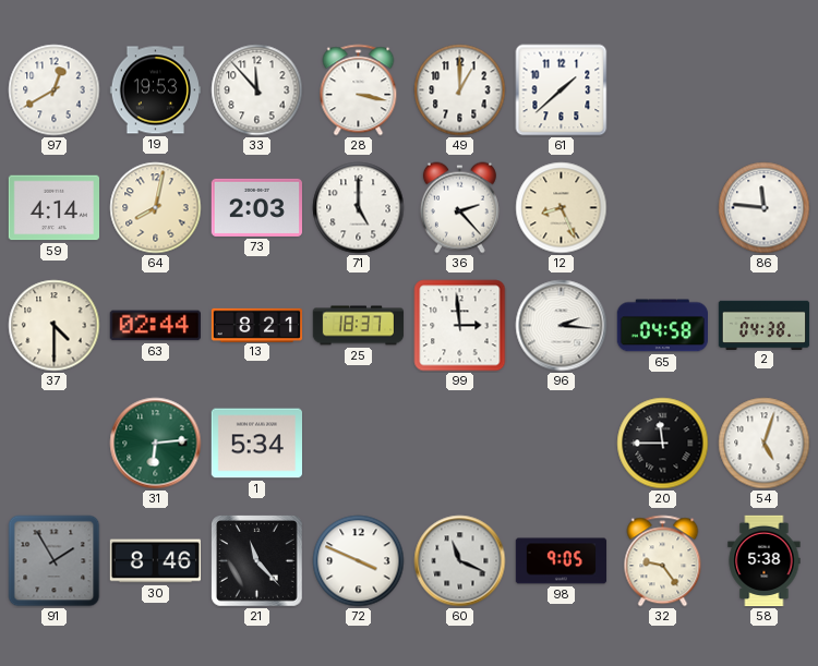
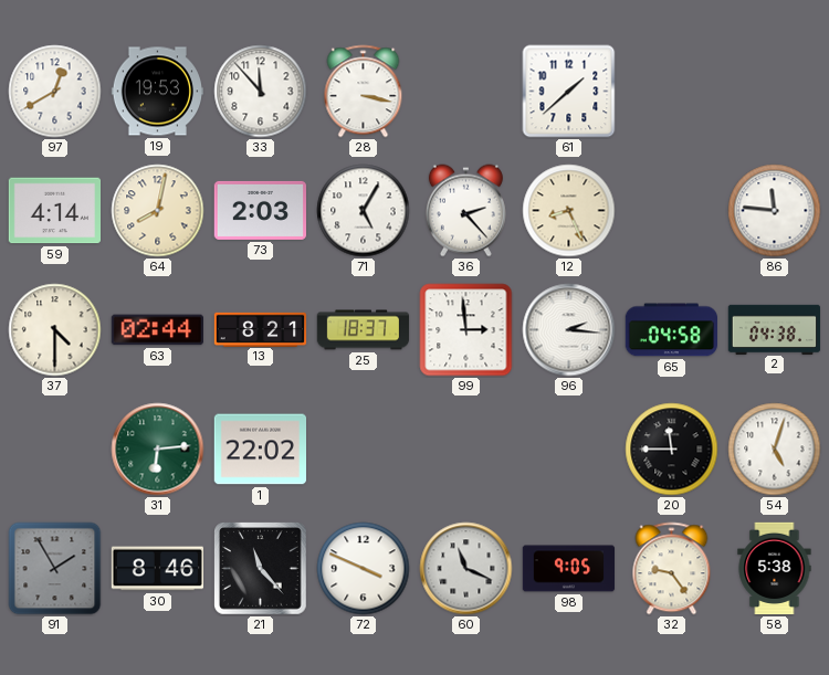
49: 1:00 -> none
71: 5:00 -> 5:05
1: 5:34 -> 22:02
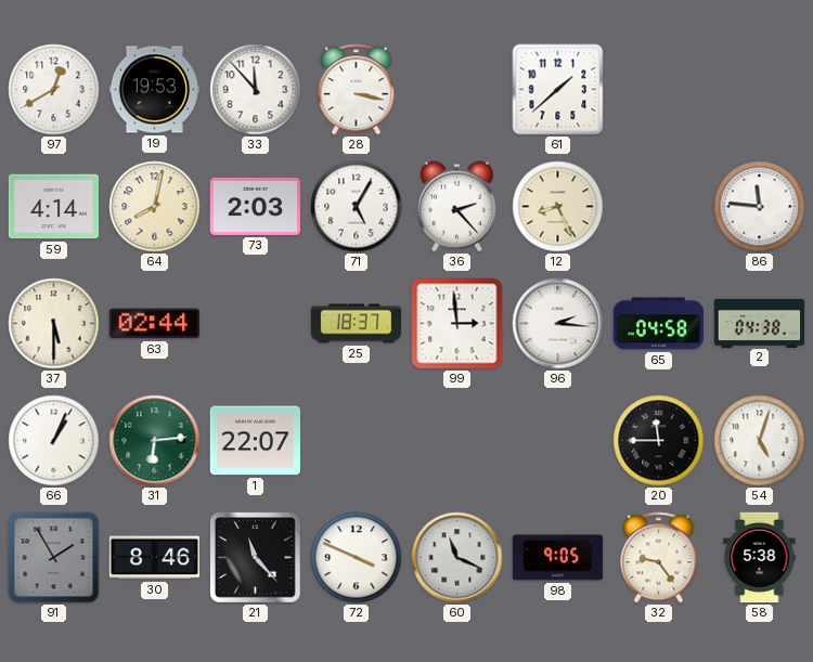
37: 4:30 -> 5:30
13: 8:21 -> none
66: none -> 1:04
1: 22:02 -> 22:07
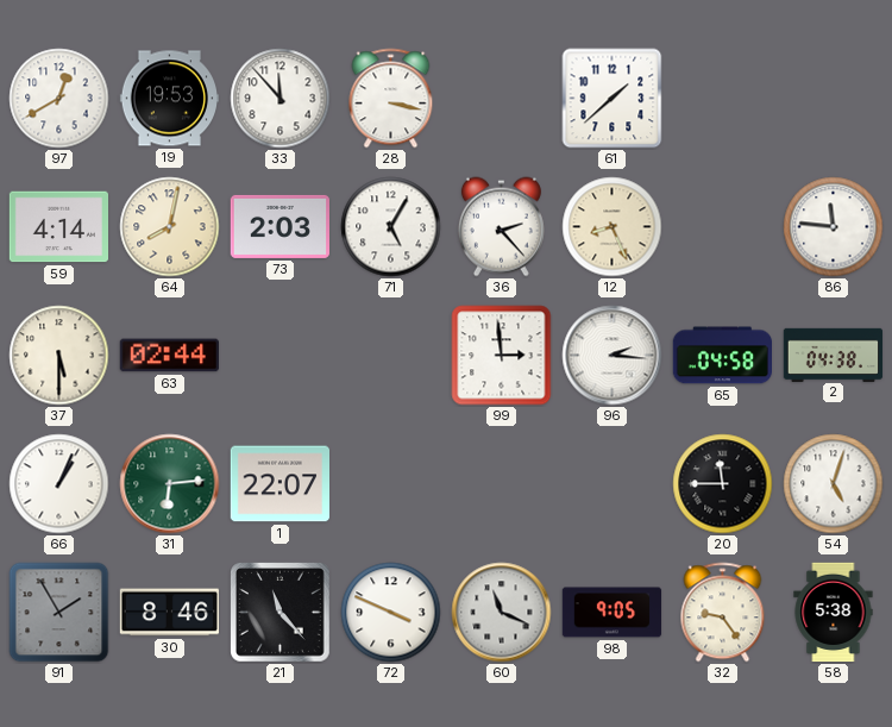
25: 18:37 -> none
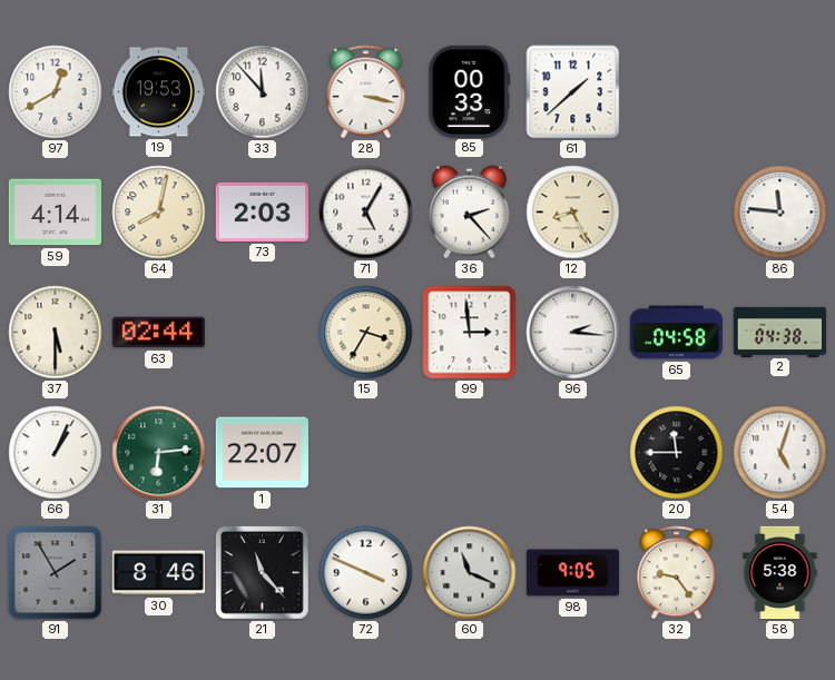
85: none -> 00:33
15: none -> 3:35
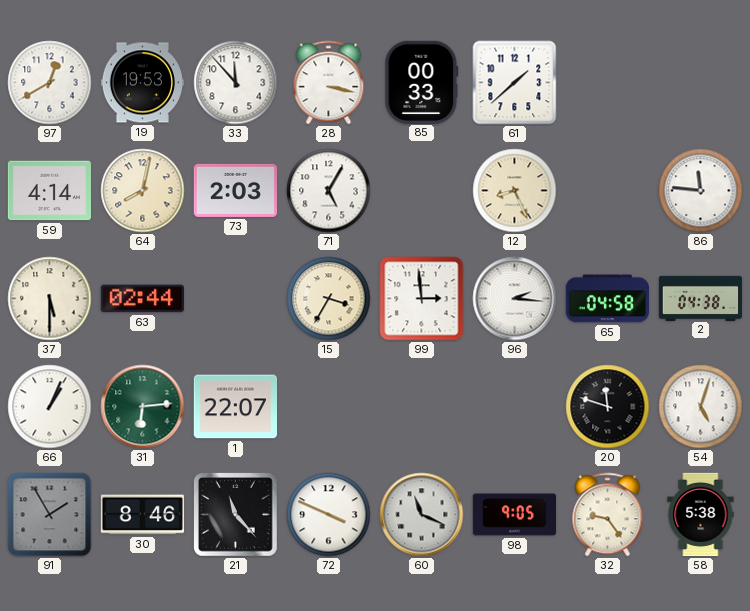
36: 2:23 -> none
20: 11:45 -> 11:48
